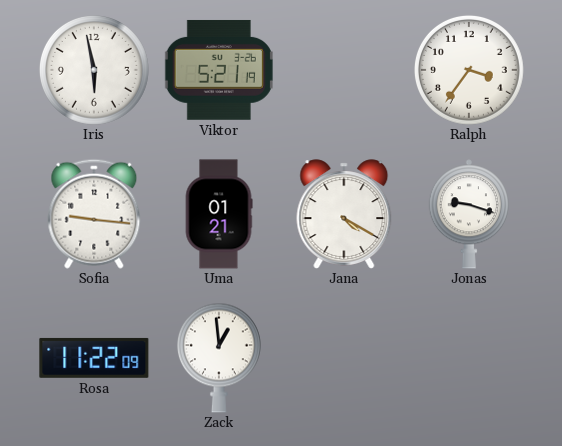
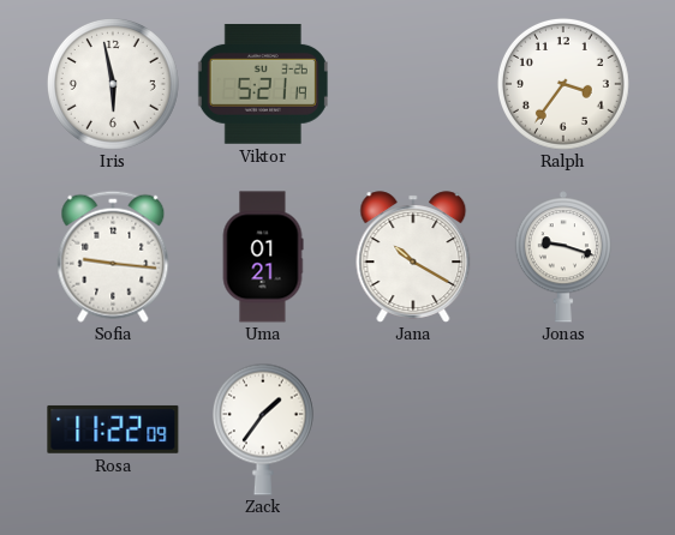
Jana: 4:20 -> 10:20
Zack: 12:59 -> 1:36
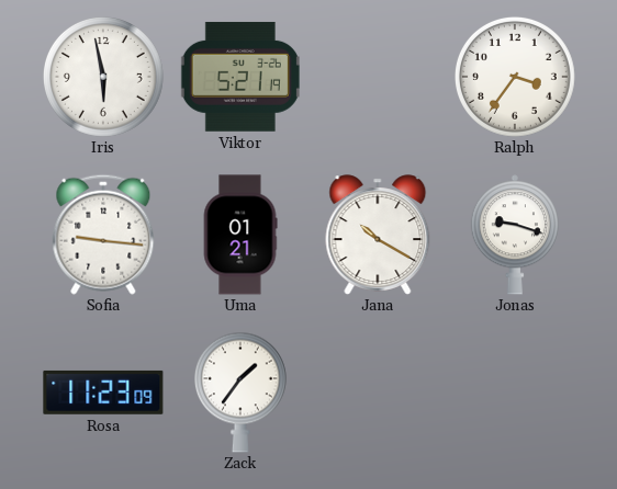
Rosa: 11:22 -> 11:23
